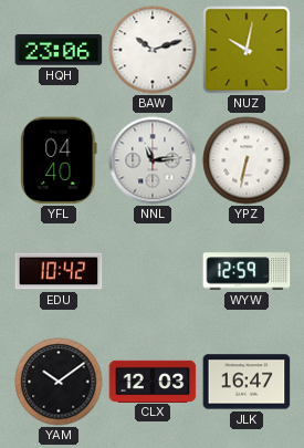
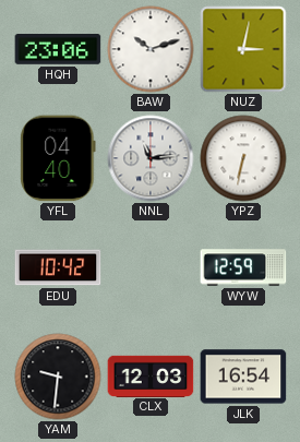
NUZ: 10:02 -> 3:02
YAM: 10:09 -> 9:31
JLK: 16:47 -> 16:54
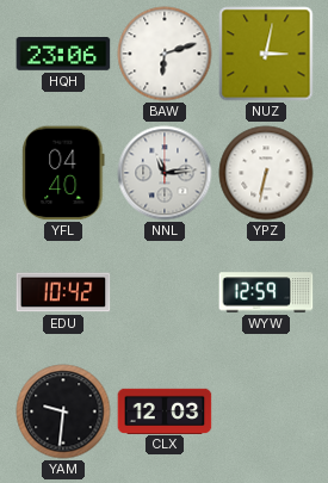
BAW: 10:12 -> 6:12
JLK: 16:54 -> none
